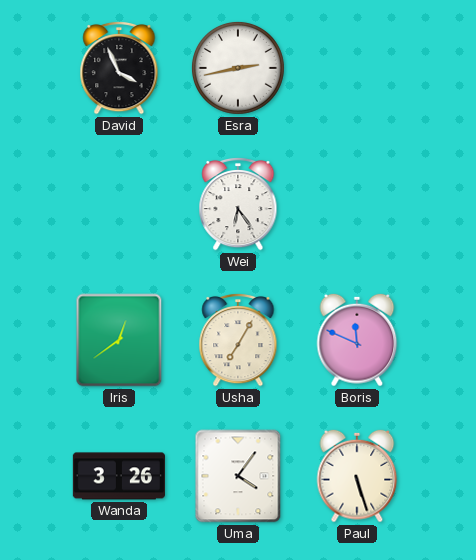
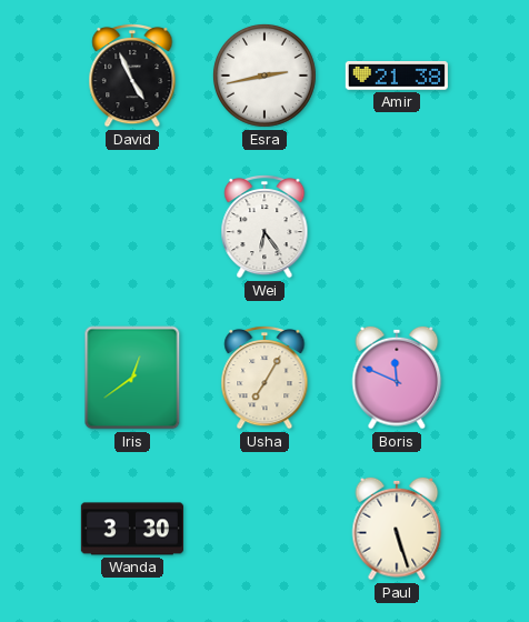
David: 3:56 -> 4:56
Amir: none -> 21:38
Wanda: 3:26 -> 3:30
Uma: 4:06 -> none
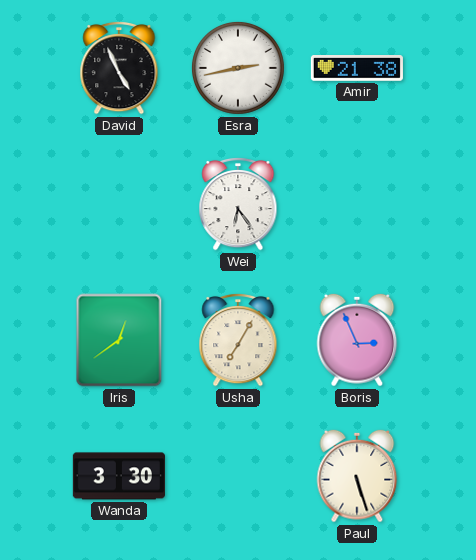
Boris: 11:49 -> 2:56
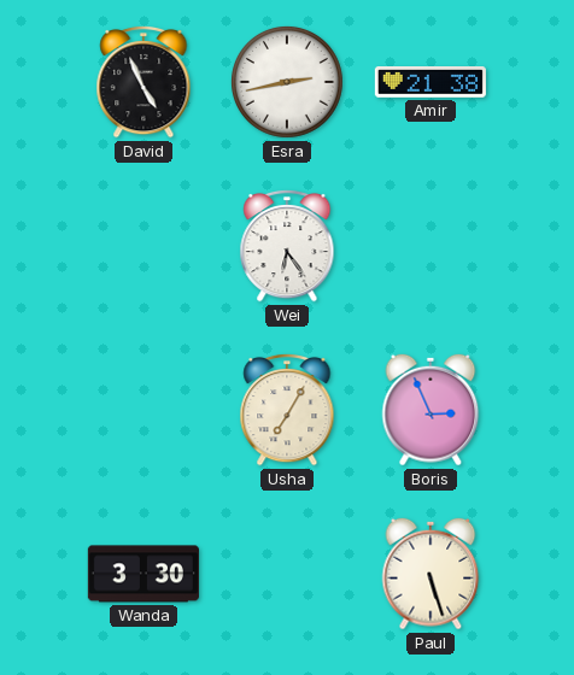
Iris: 12:39 -> none
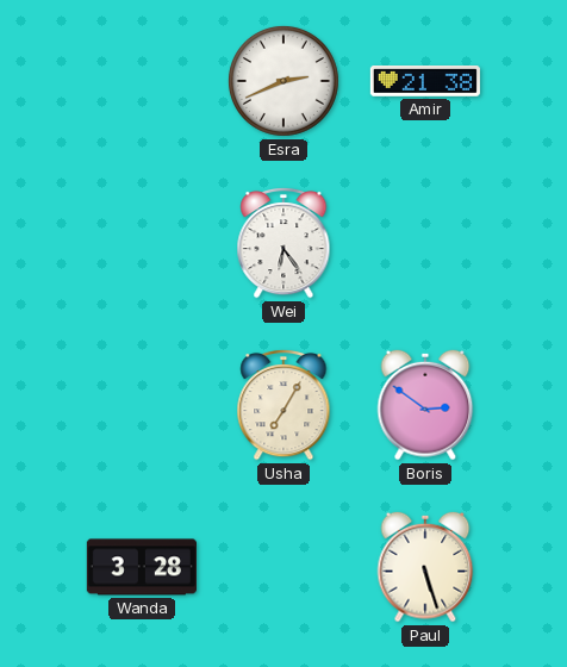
David: 4:56 -> none
Esra: 2:43 -> 2:41
Boris: 2:56 -> 2:51
Wanda: 3:30 -> 3:28
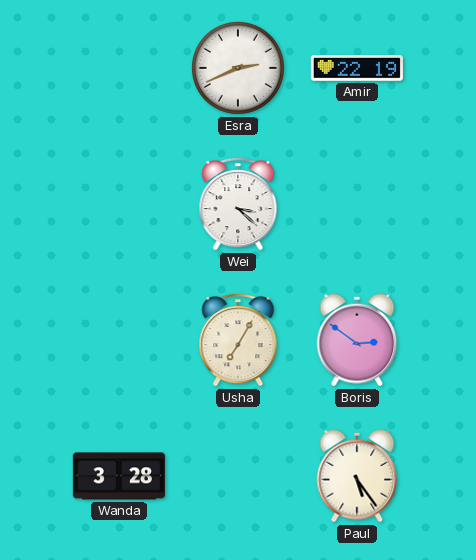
Amir: 21:38 -> 22:19
Wei: 6:24 -> 3:22
Paul: 5:27 -> 5:24
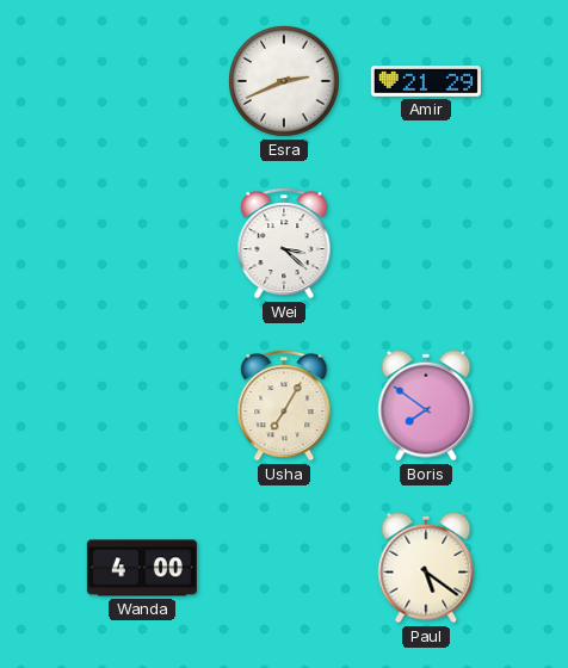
Amir: 22:19 -> 21:29
Boris: 2:51 -> 7:51
Wanda: 3:28 -> 4:00
Paul: 5:24 -> 5:21
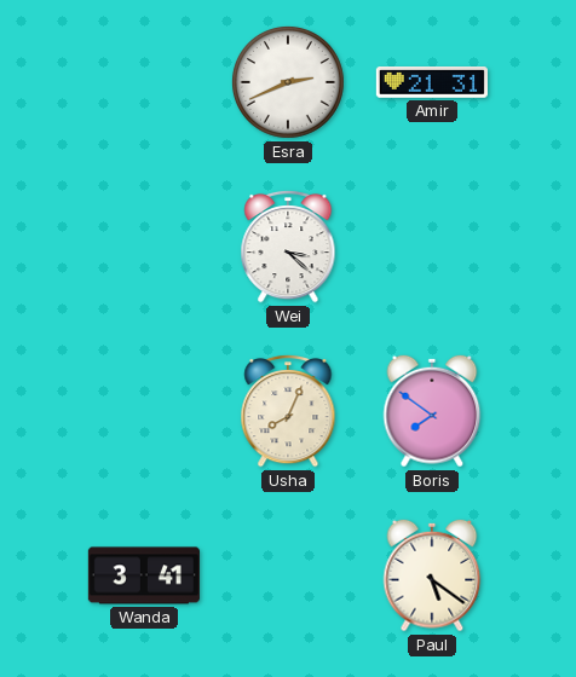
Amir: 21:29 -> 21:31
Usha: 7:05 -> 8:04
Wanda: 4:00 -> 3:41
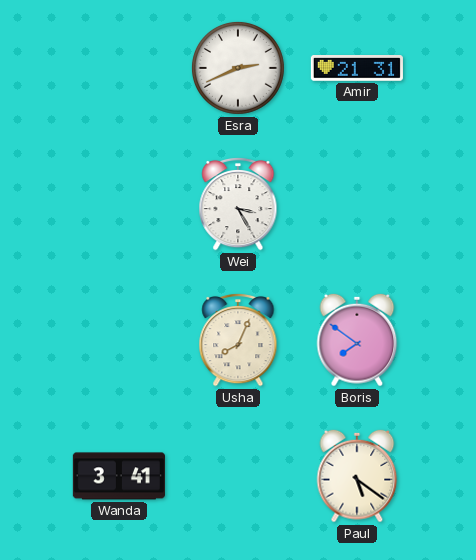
Wei: 3:22 -> 3:25
